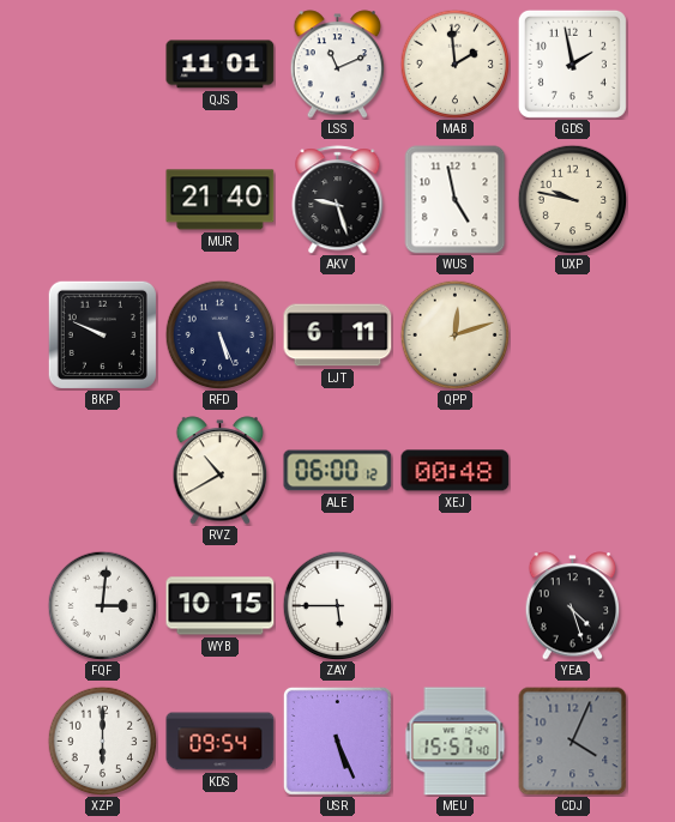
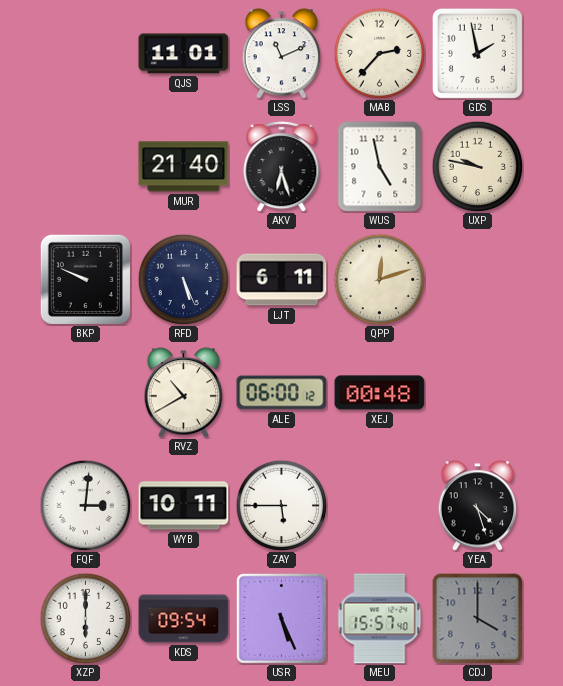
MAB: 1:59 -> 2:37
AKV: 9:27 -> 6:27
WYB: 10:15 -> 10:11
CDJ: 4:04 -> 4:00
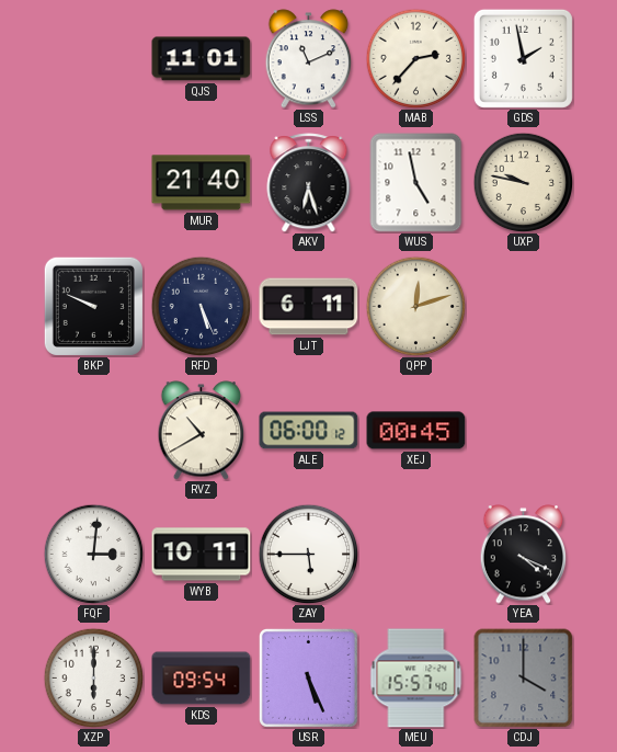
XEJ: 00:48 -> 00:45
YEA: 4:27 -> 4:19
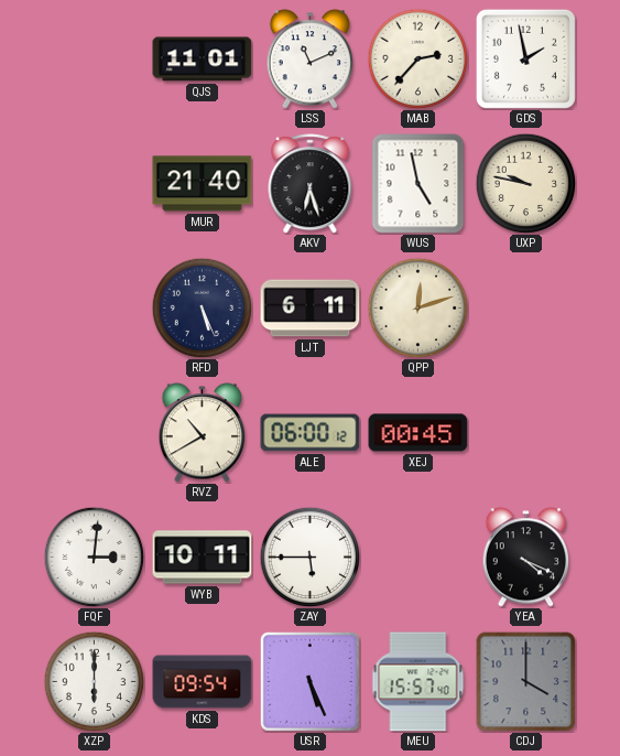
BKP: 9:49 -> none
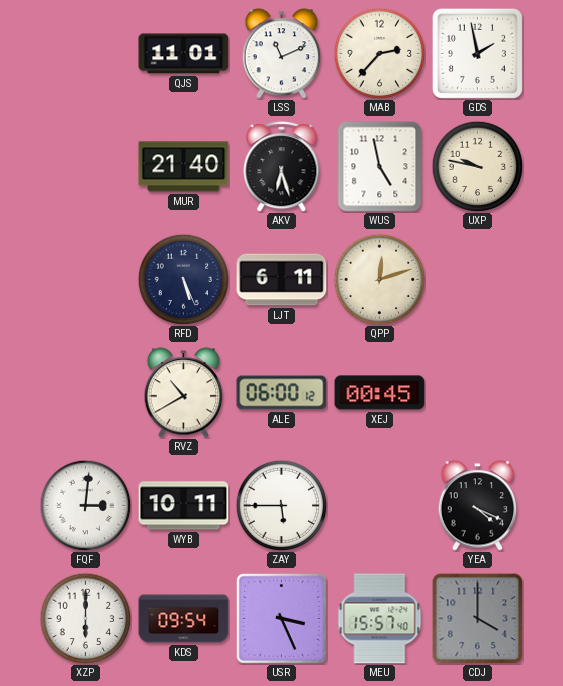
USR: 5:26 -> 3:26
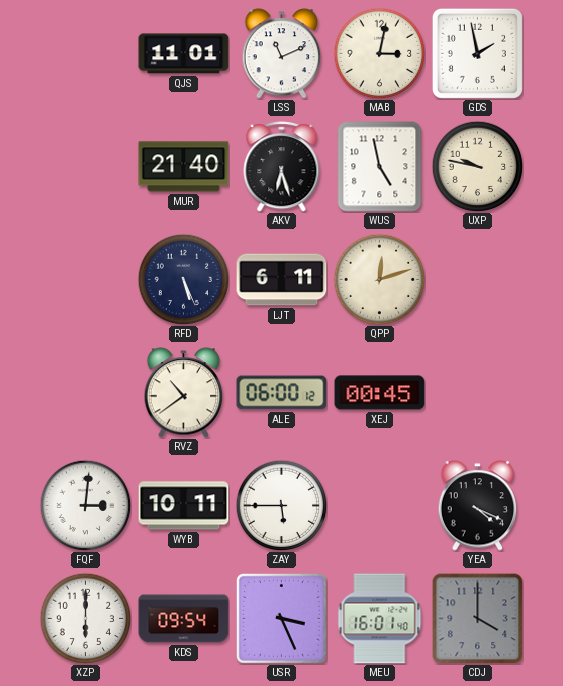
MAB: 2:37 -> 3:02
RVZ: 10:40 -> 10:39
MEU: 15:57 -> 16:01
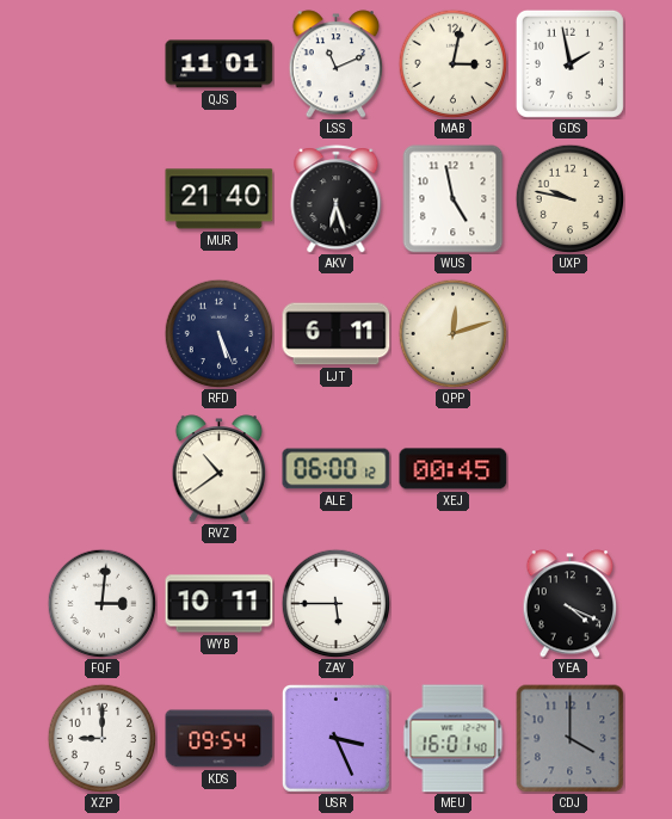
XZP: 6:00 -> 9:00
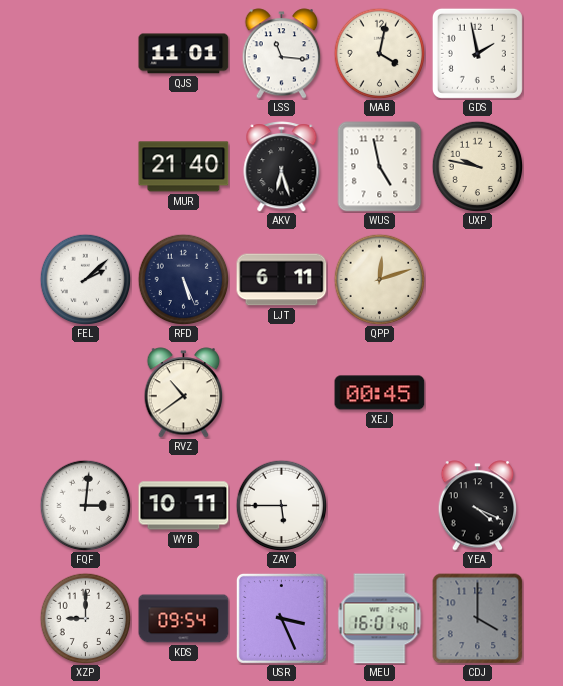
LSS: 11:11 -> 11:16
MAB: 3:02 -> 4:02
FEL: none -> 2:08
ALE: 06:00 -> none
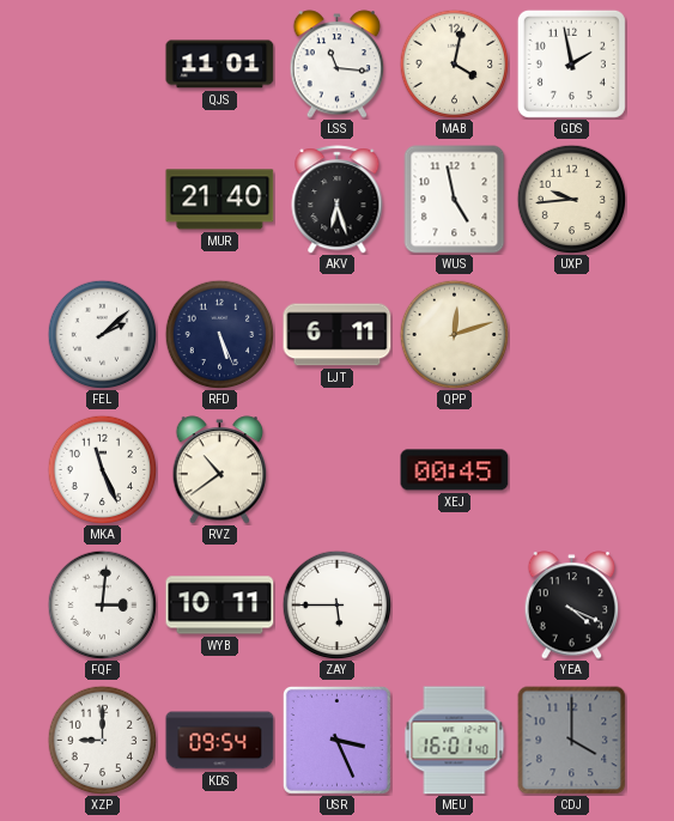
UXP: 9:47 -> 9:44
MKA: none -> 11:26
